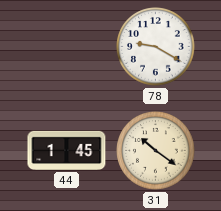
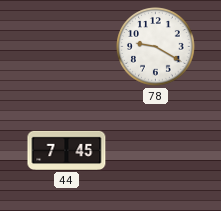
44: 1:45 -> 7:45
31: 10:21 -> none
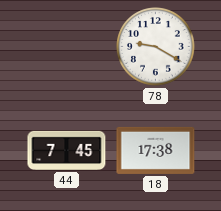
18: none -> 17:38
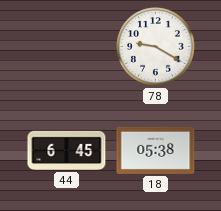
44: 7:45 -> 6:45
18: 17:38 -> 05:38
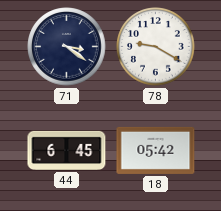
71: none -> 3:21
18: 05:38 -> 05:42
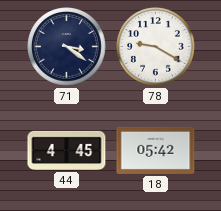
44: 6:45 -> 4:45
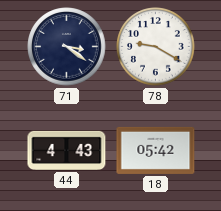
44: 4:45 -> 4:43
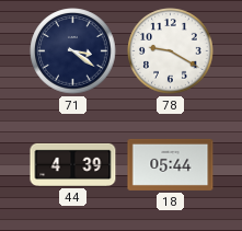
44: 4:43 -> 4:39
18: 05:42 -> 05:44
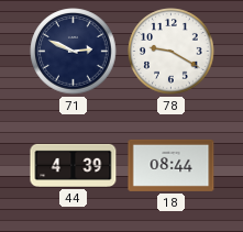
71: 3:21 -> 2:49
18: 05:44 -> 08:44
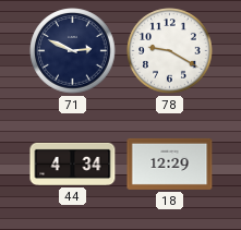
44: 4:39 -> 4:34
18: 08:44 -> 12:29
